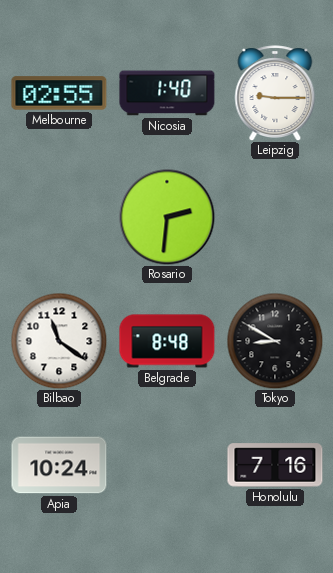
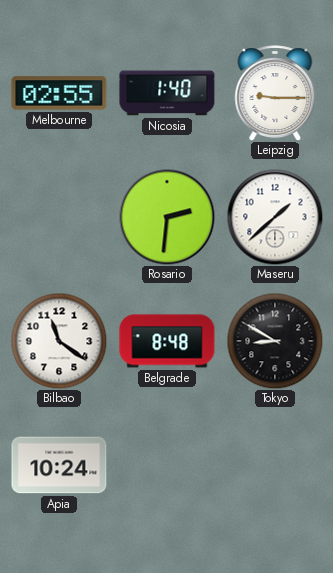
Maseru: none -> 1:38
Honolulu: 7:16 -> none
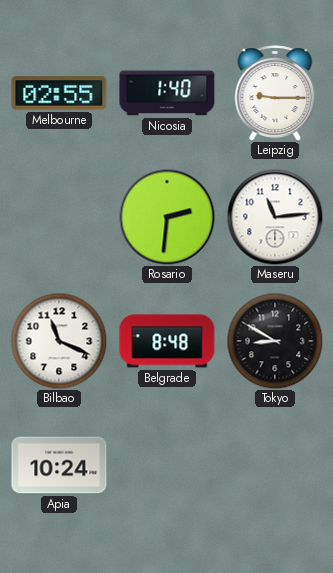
Maseru: 1:38 -> 11:14
Bilbao: 11:21 -> 11:19
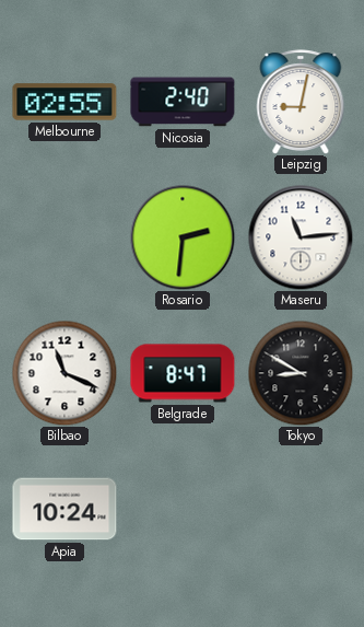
Nicosia: 1:40 -> 2:40
Leipzig: 9:15 -> 9:02
Belgrade: 8:48 -> 8:47
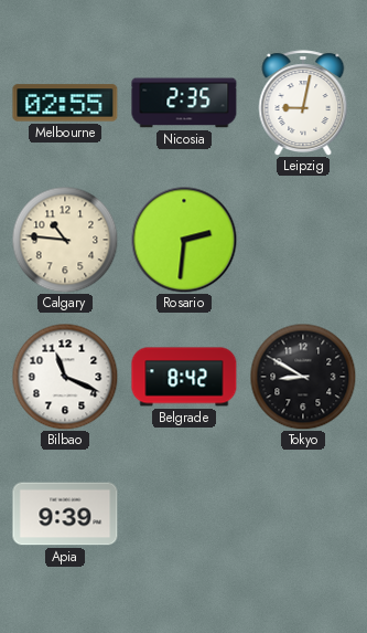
Nicosia: 2:40 -> 2:35
Calgary: none -> 10:46
Maseru: 11:14 -> none
Belgrade: 8:47 -> 8:42
Apia: 10:24 -> 9:39
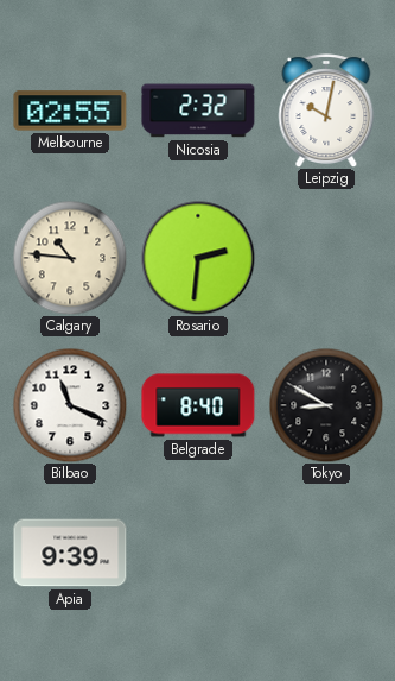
Nicosia: 2:35 -> 2:32
Leipzig: 9:02 -> 10:02
Belgrade: 8:42 -> 8:40
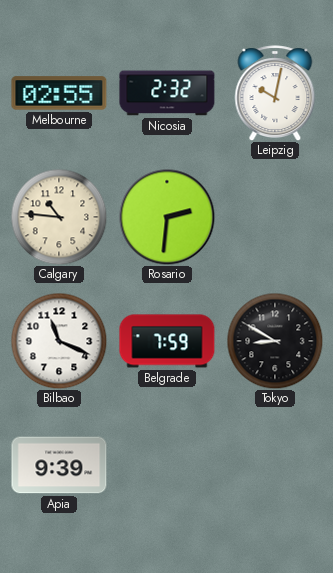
Belgrade: 8:40 -> 7:59
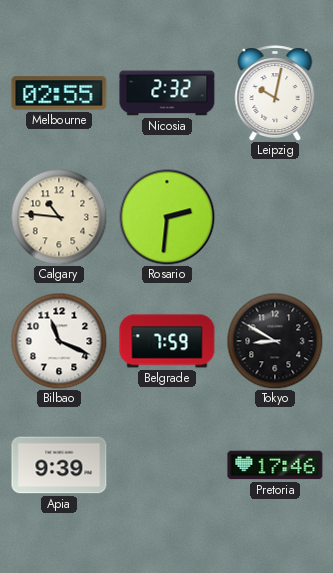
Pretoria: none -> 17:46
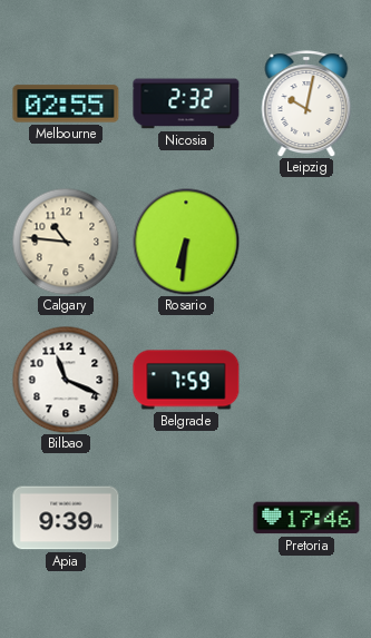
Rosario: 2:31 -> 6:31
Tokyo: 8:50 -> none
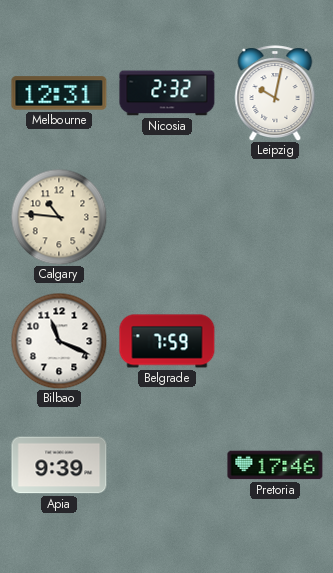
Melbourne: 02:55 -> 12:31
Rosario: 6:31 -> none
